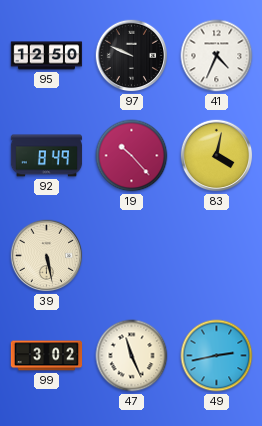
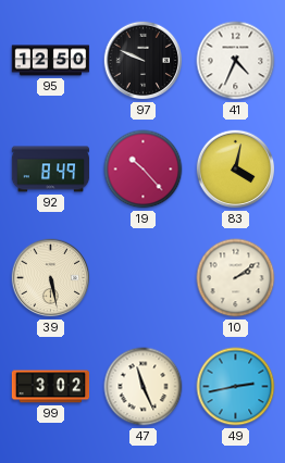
10: none -> 2:09
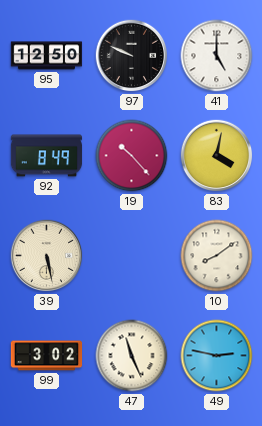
41: 4:34 -> 5:00
10: 2:09 -> 8:09
49: 2:43 -> 2:47
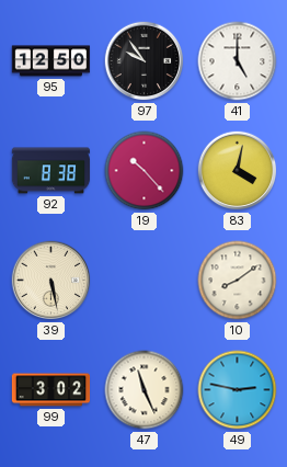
97: 9:49 -> 9:54
92: 8:49 -> 8:38
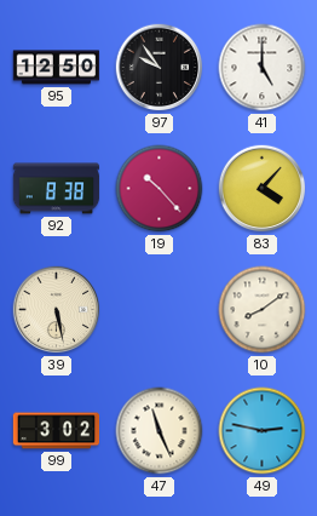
83: 4:02 -> 4:07
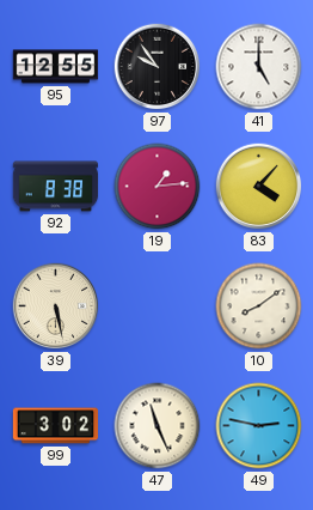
95: 12:50 -> 12:55
19: 10:23 -> 1:14
